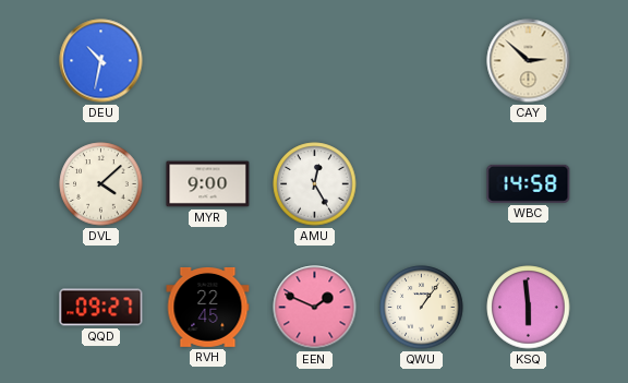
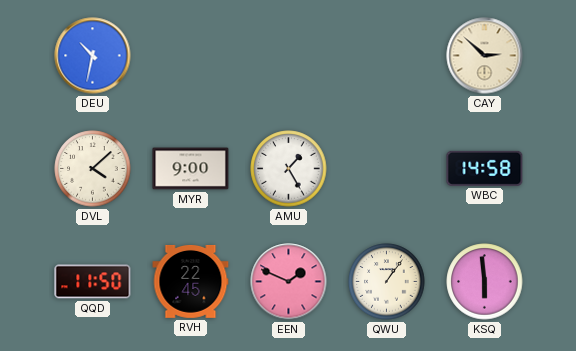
AMU: 12:25 -> 1:25
QQD: 09:27 -> 11:50
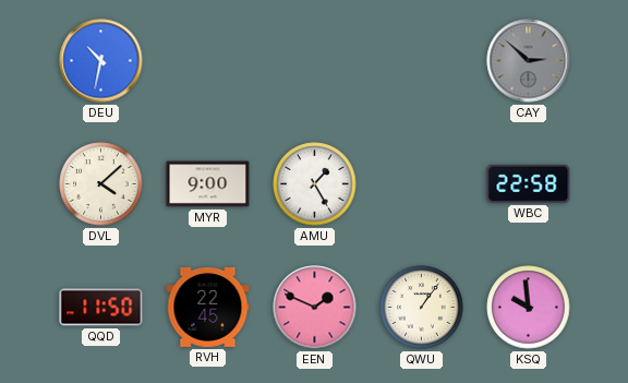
CAY dial: cream -> grey
WBC: 14:58 -> 22:58
KSQ: 5:59 -> 9:59
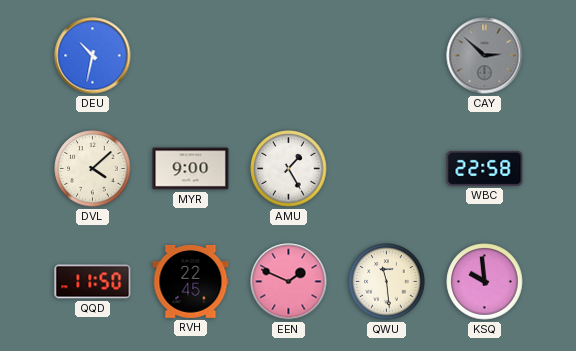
QWU: 1:06 -> 11:29
